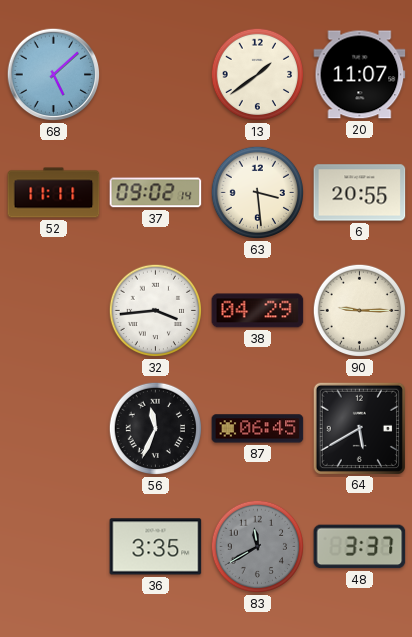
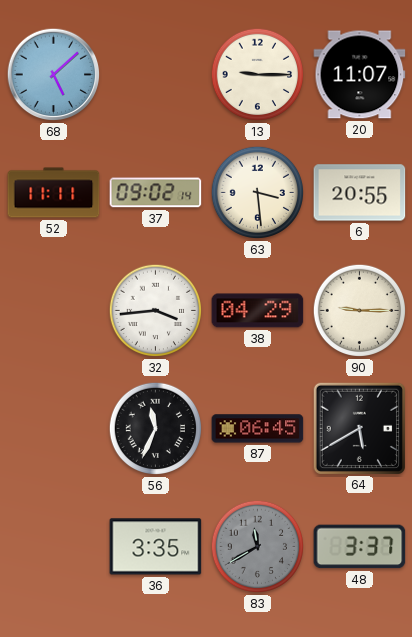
13: 1:39 -> 9:15
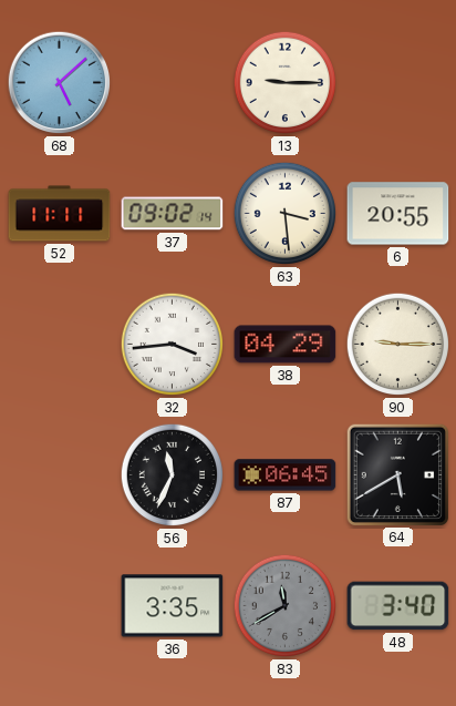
20: 11:07 -> none
48: 3:37 -> 3:40
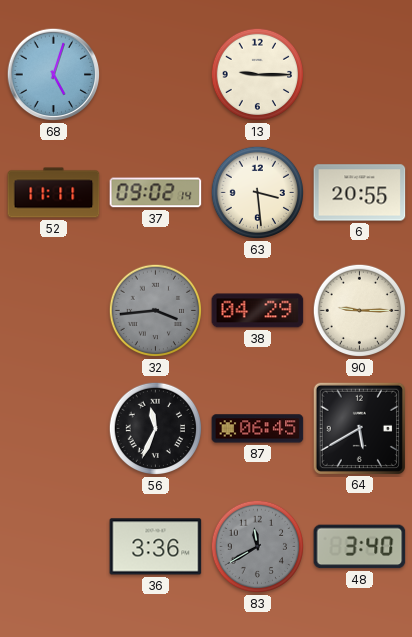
68: 5:08 -> 5:03
32 dial: white -> grey
36: 3:35 -> 3:36
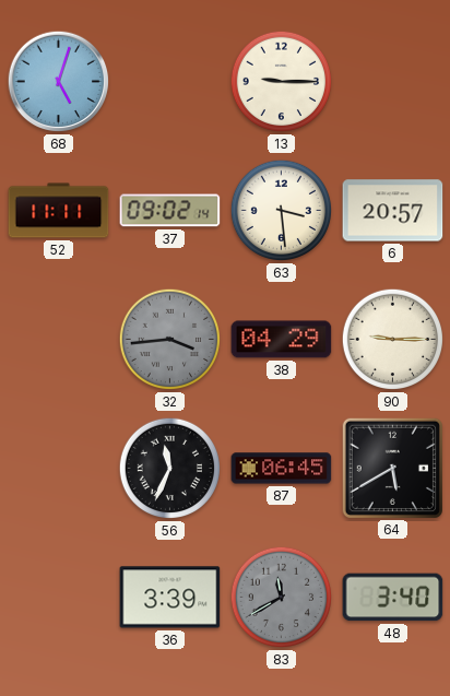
6: 20:55 -> 20:57
36: 3:36 -> 3:39
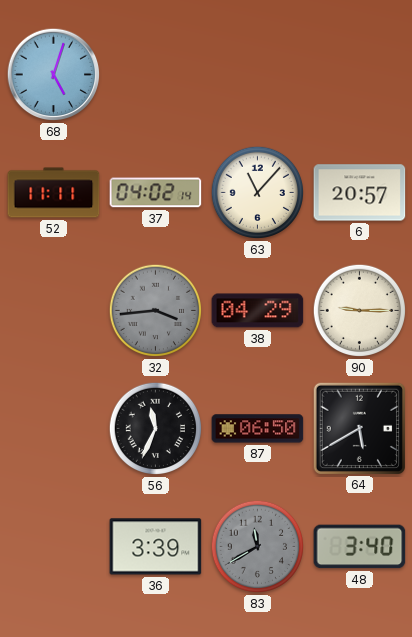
13: 9:15 -> none
37: 09:02 -> 04:02
63: 3:29 -> 11:07
87: 06:45 -> 06:50
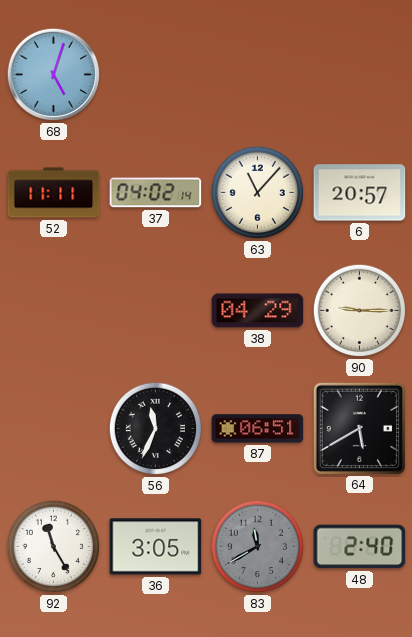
32: 3:44 -> none
87: 06:50 -> 06:51
92: none -> 11:25
36: 3:39 -> 3:05
48: 3:40 -> 2:40
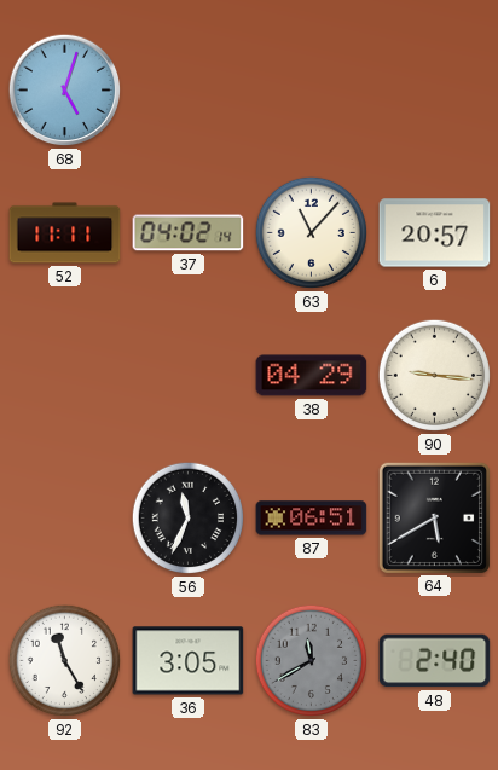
90: 9:15 -> 9:16
